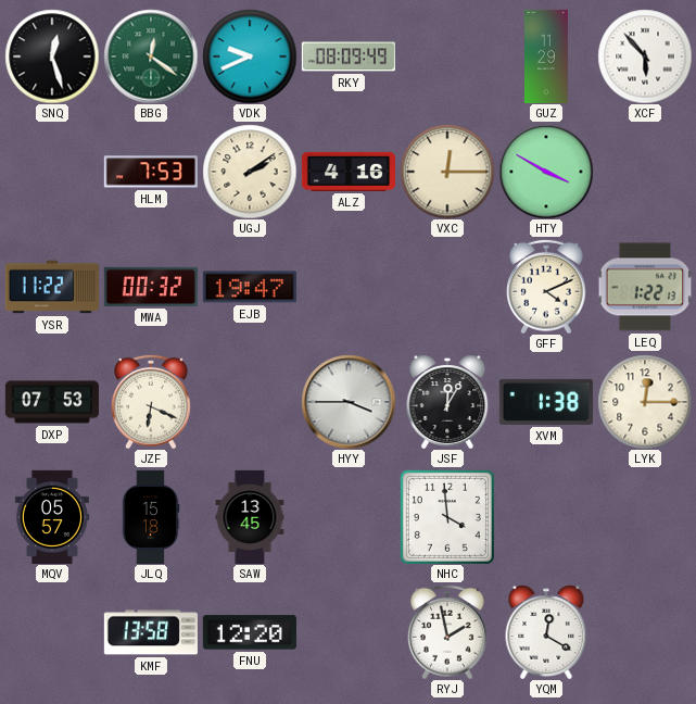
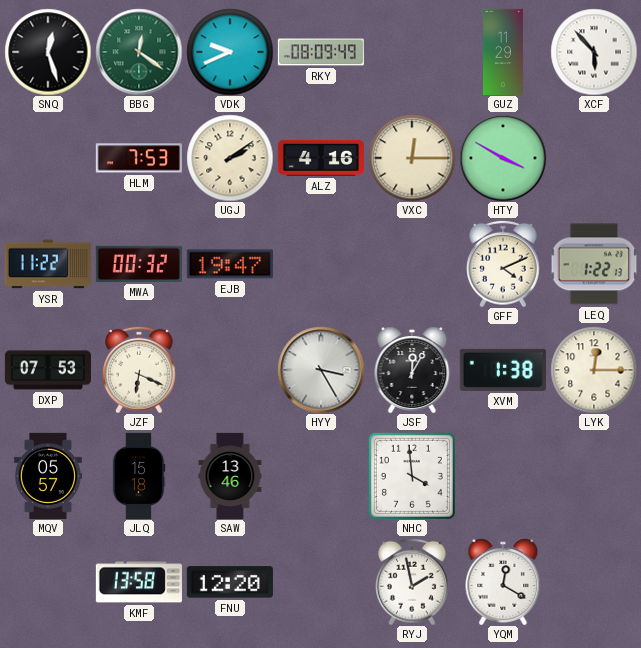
HYY: 3:45 -> 3:25
SAW: 13:45 -> 13:46
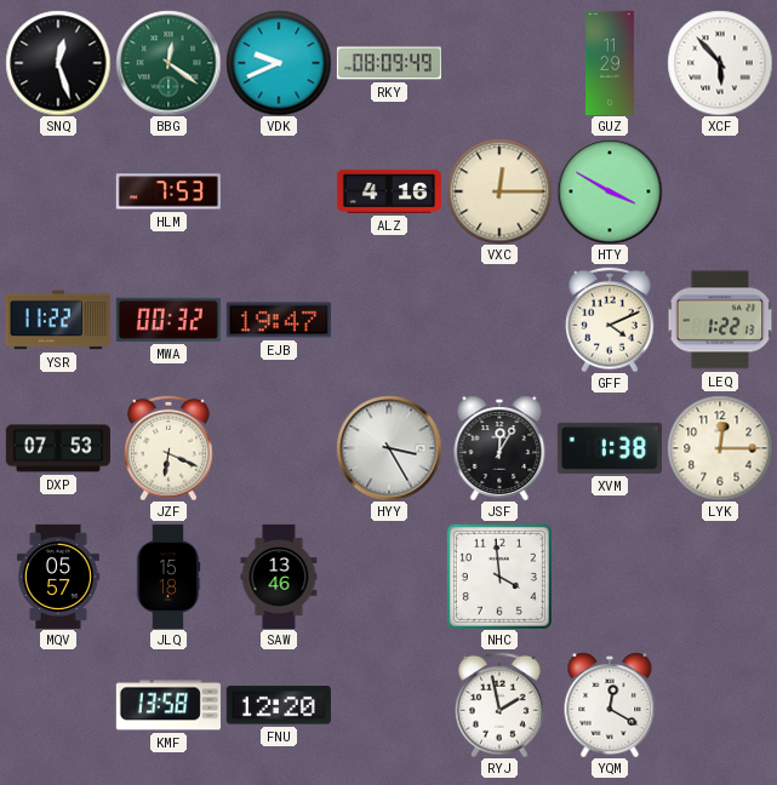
UGJ: 2:09 -> none
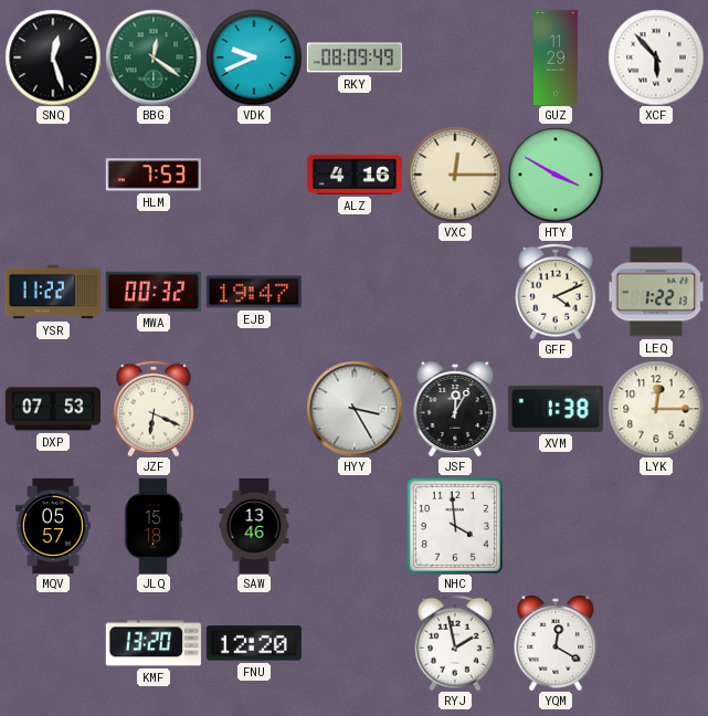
KMF: 13:58 -> 13:20
